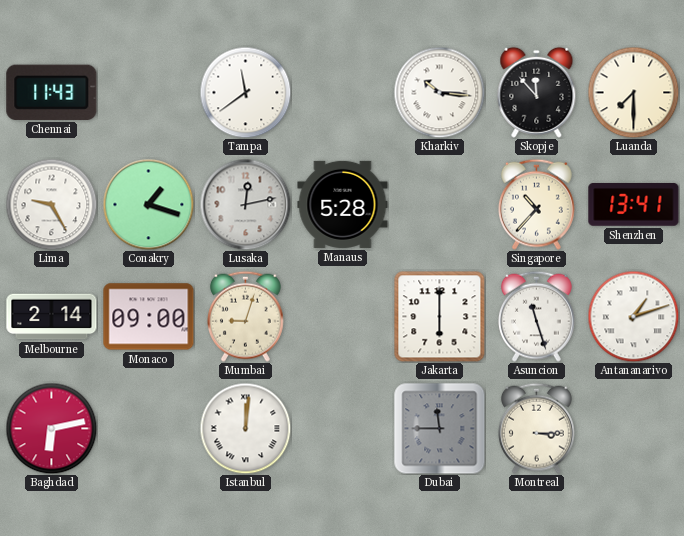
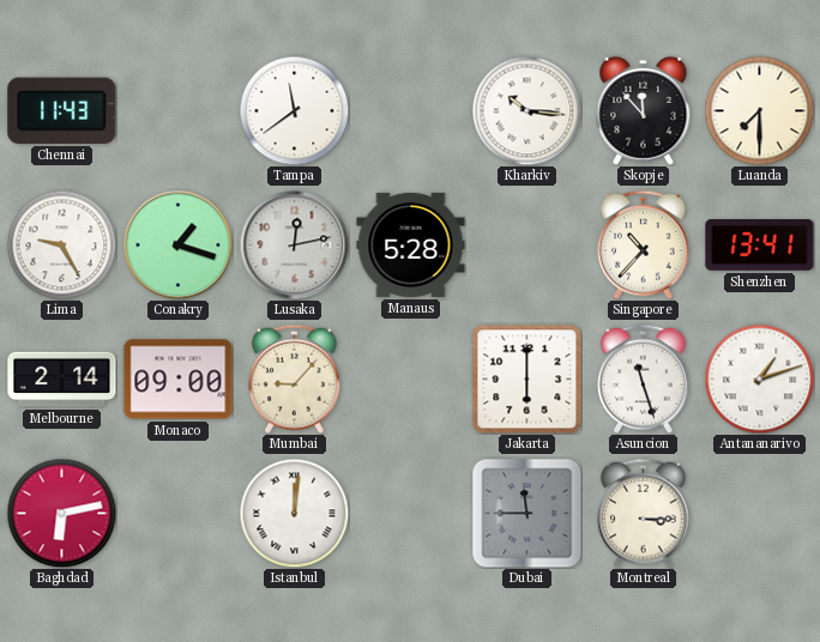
Mumbai: 9:03 -> 9:07
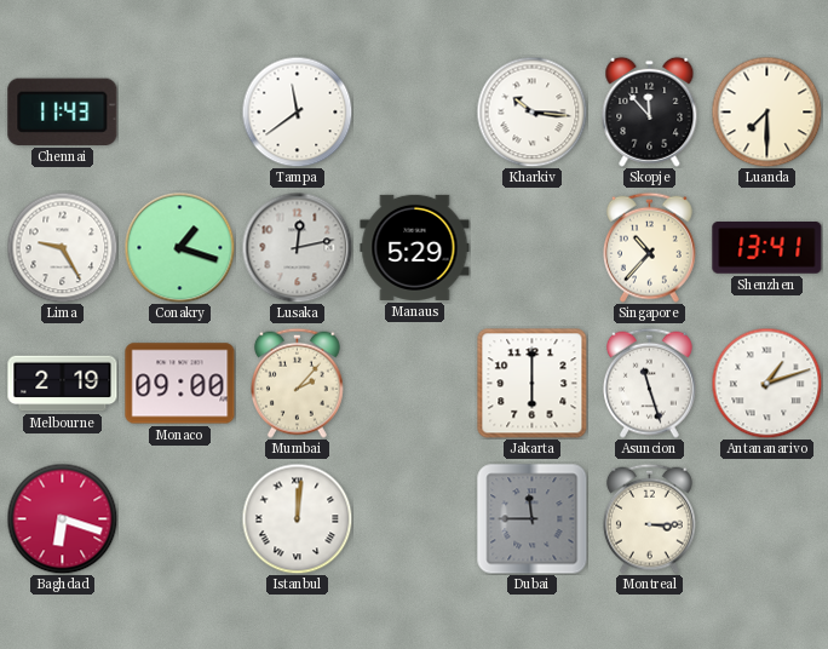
Manaus: 5:28 -> 5:29
Melbourne: 2:14 -> 2:19
Mumbai: 9:07 -> 2:07
Baghdad: 6:13 -> 6:18
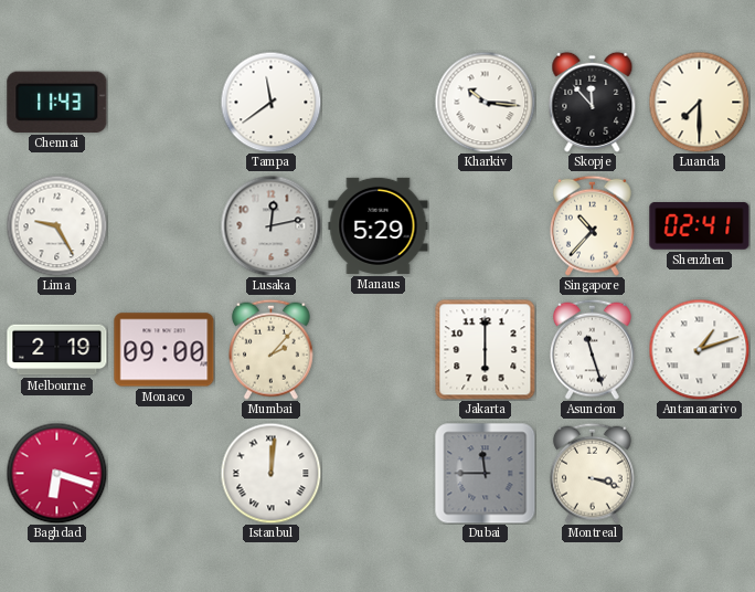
Conakry: 1:18 -> none
Shenzhen: 13:41 -> 02:41
Montreal: 3:15 -> 3:18
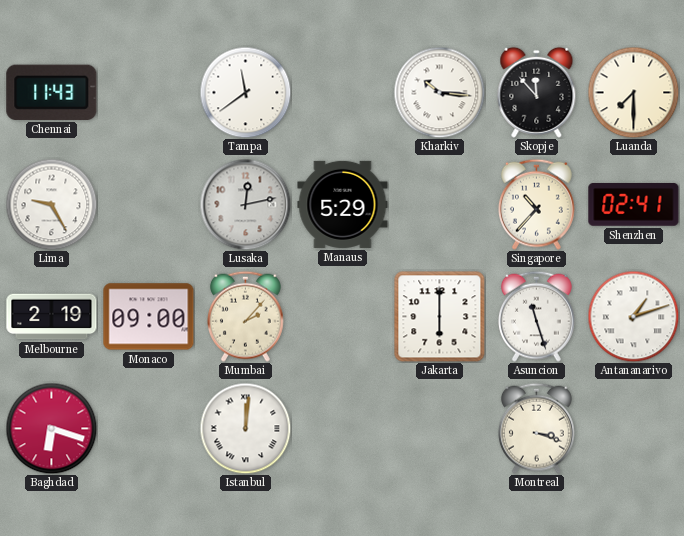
Dubai: 11:45 -> none
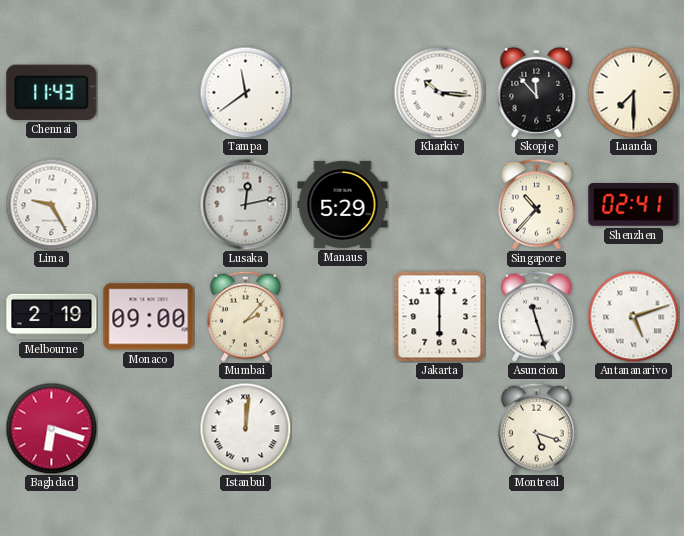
Antananarivo: 1:12 -> 5:12
Montreal: 3:18 -> 5:18
